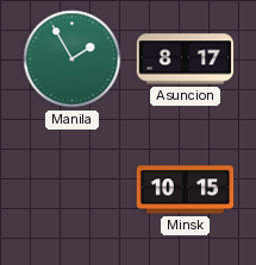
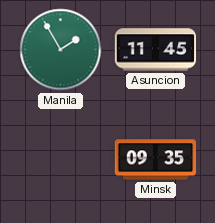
Asuncion: 8:17 -> 11:45
Minsk: 10:15 -> 09:35
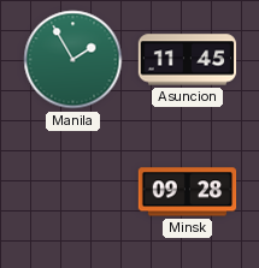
Minsk: 09:35 -> 09:28
